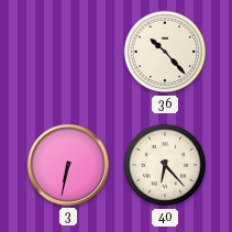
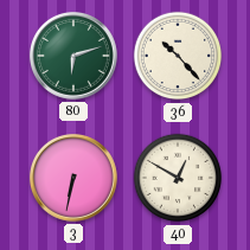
80: none -> 6:12
40: 6:23 -> 12:50
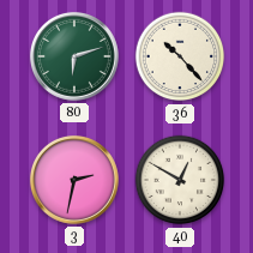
3: 6:32 -> 2:32
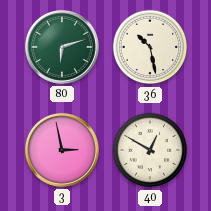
36: 10:23 -> 10:28
3: 2:32 -> 2:58
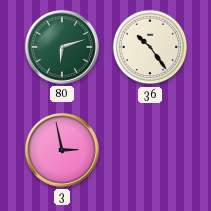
36: 10:28 -> 10:24
40: 12:50 -> none
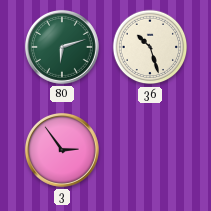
36: 10:24 -> 10:27
3: 2:58 -> 2:54
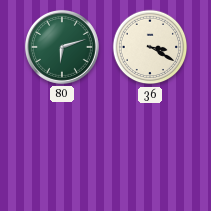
36: 10:27 -> 3:20
3: 2:54 -> none
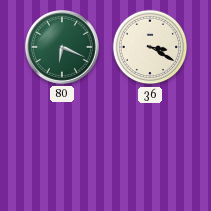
80: 6:12 -> 6:19
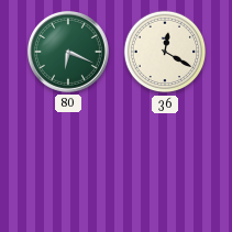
36: 3:20 -> 12:20
